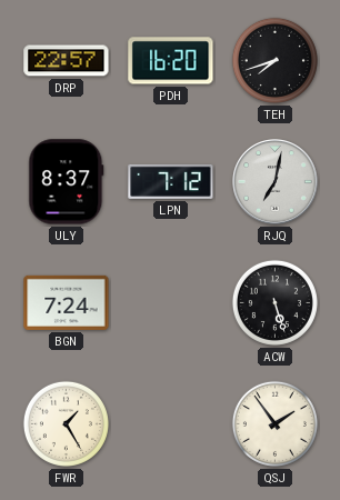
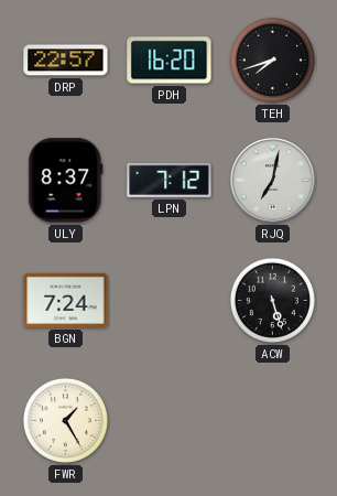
QSJ: 1:54 -> none
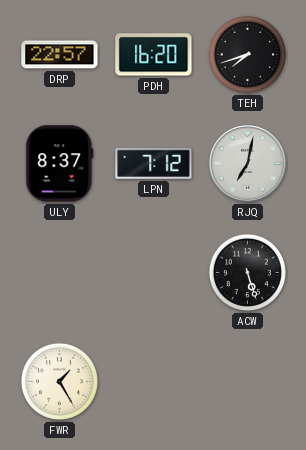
BGN: 7:24 -> none
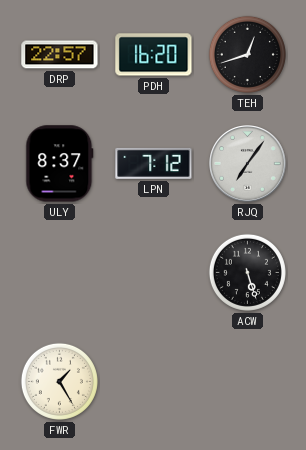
TEH: 7:42 -> 12:42
RJQ: 7:02 -> 7:06
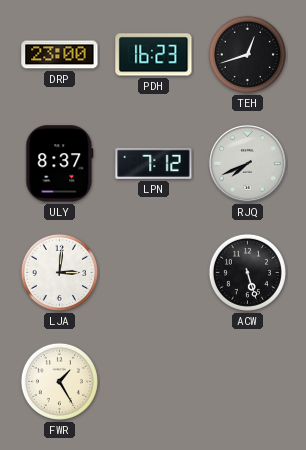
DRP: 22:57 -> 23:00
PDH: 16:20 -> 16:23
RJQ: 7:06 -> 7:41
LJA: none -> 3:01
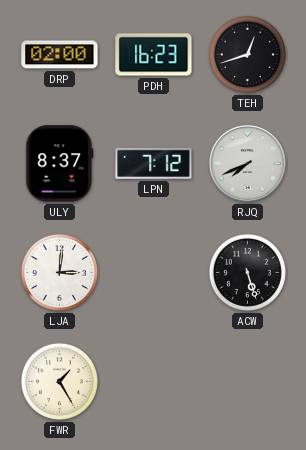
DRP: 23:00 -> 02:00
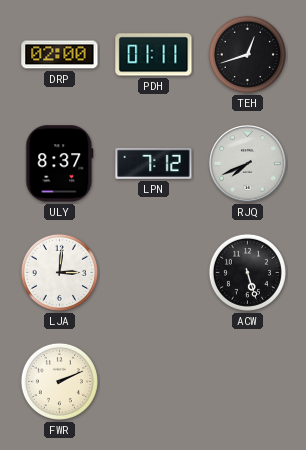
PDH: 16:23 -> 01:11
FWR: 1:25 -> 2:11
